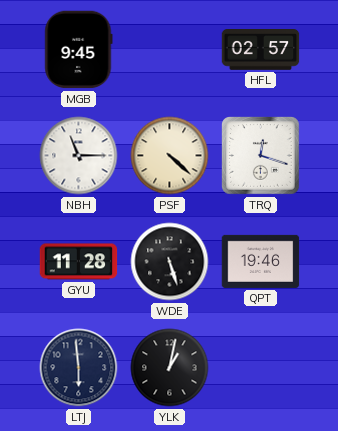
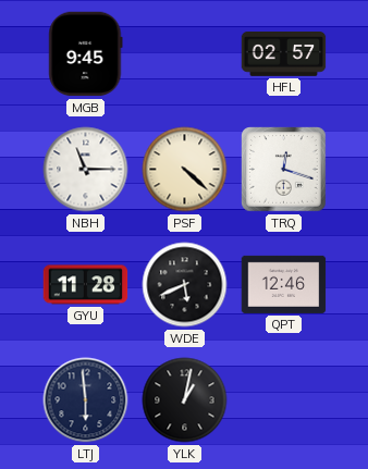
WDE: 5:27 -> 5:41
QPT: 19:46 -> 12:46
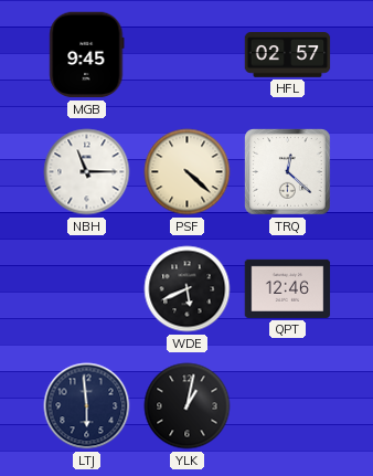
TRQ: 12:18 -> 12:22
GYU: 11:28 -> none
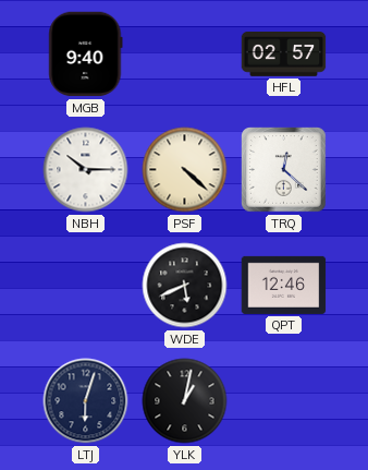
MGB: 9:45 -> 9:40
NBH: 11:15 -> 10:15
LTJ: 5:59 -> 6:03
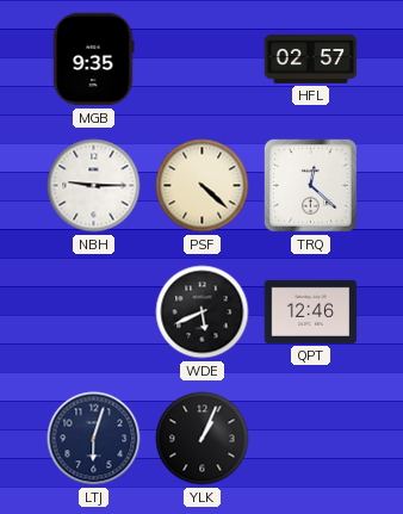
MGB: 9:40 -> 9:35
NBH: 10:15 -> 9:15
YLK: 1:02 -> 1:04
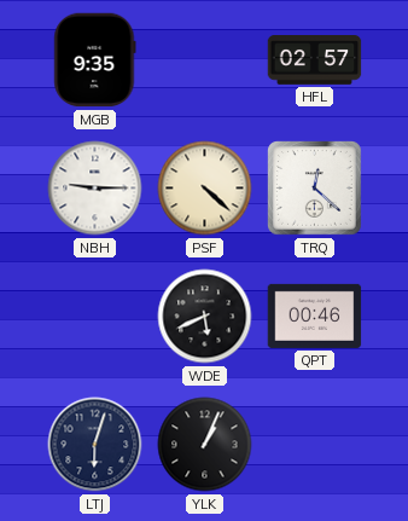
QPT: 12:46 -> 00:46
